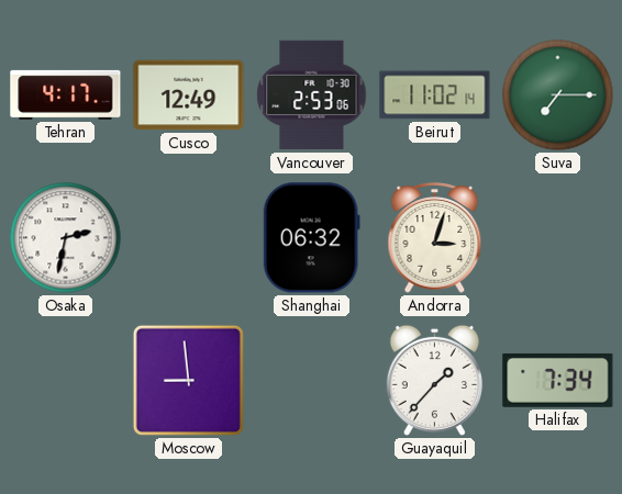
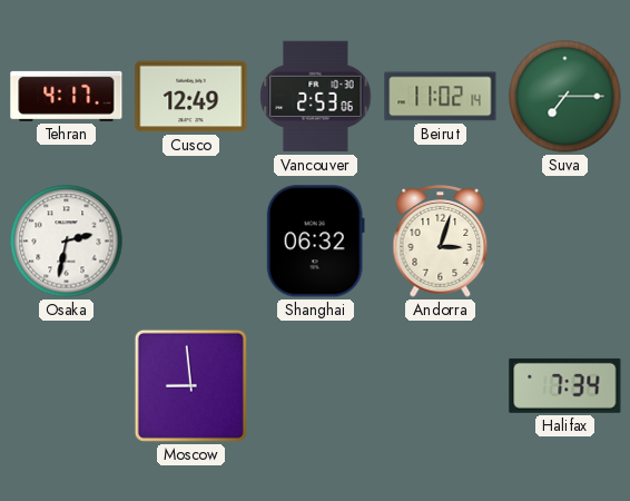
Guayaquil: 1:37 -> none
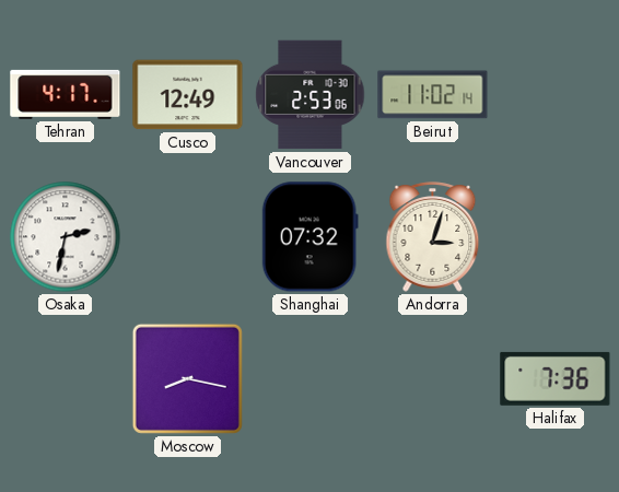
Suva: 7:15 -> none
Shanghai: 06:32 -> 07:32
Moscow: 8:59 -> 8:17
Halifax: 7:34 -> 7:36
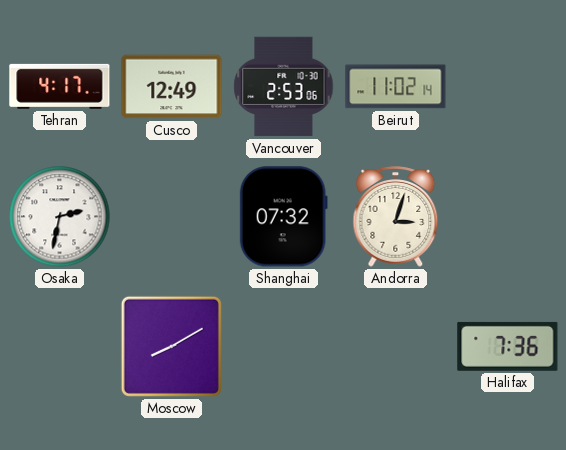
Moscow: 8:17 -> 8:10
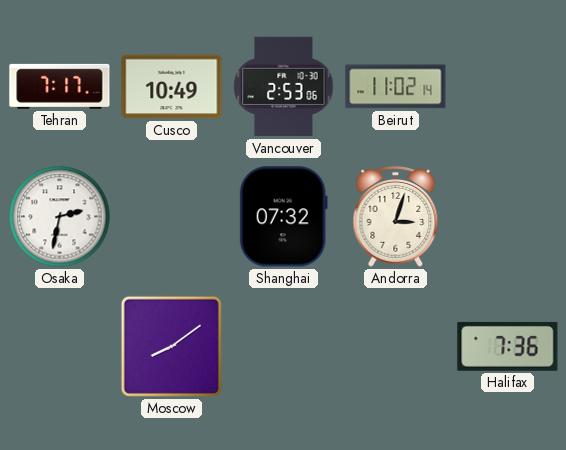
Tehran: 4:17 -> 7:17
Cusco: 12:49 -> 10:49
Moscow: 8:10 -> 8:09
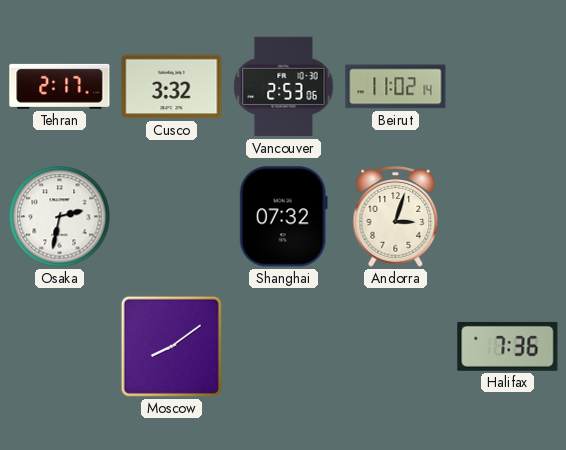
Tehran: 7:17 -> 2:17
Cusco: 10:49 -> 3:32
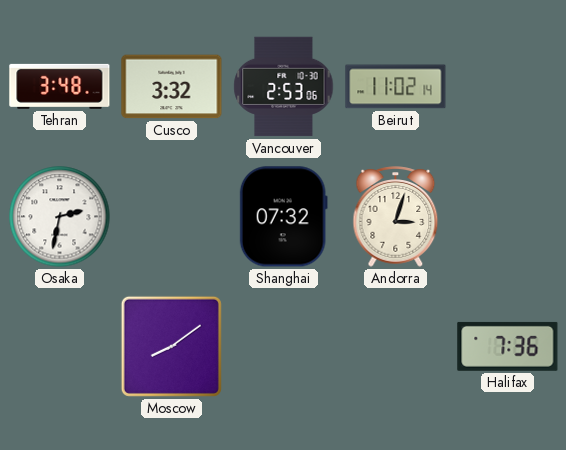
Tehran: 2:17 -> 3:48
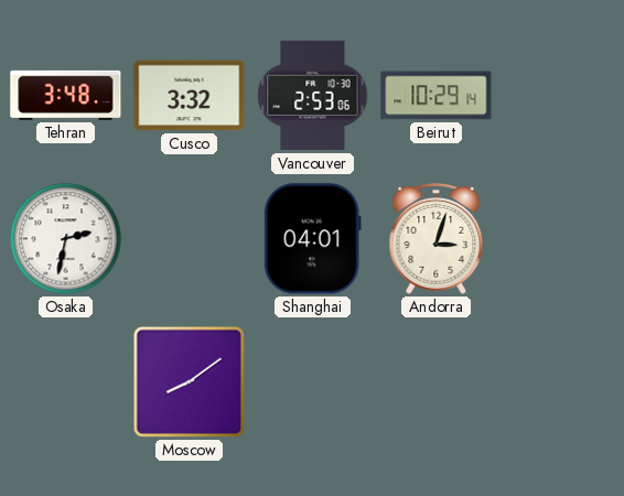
Beirut: 11:02 -> 10:29
Shanghai: 07:32 -> 04:01
Halifax: 7:36 -> none
